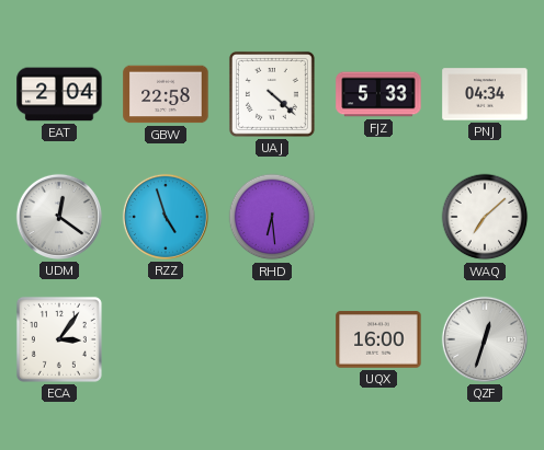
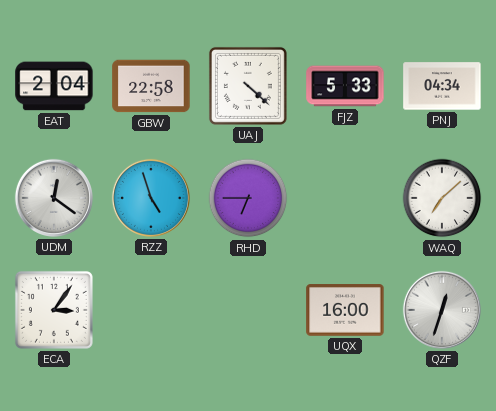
RHD: 6:29 -> 6:45
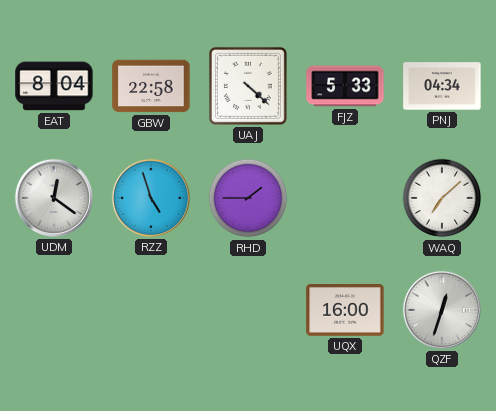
EAT: 2:04 -> 8:04
RHD: 6:45 -> 1:45
ECA: 3:06 -> none
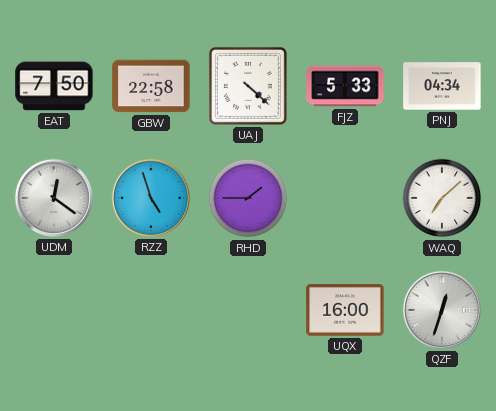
EAT: 8:04 -> 7:50
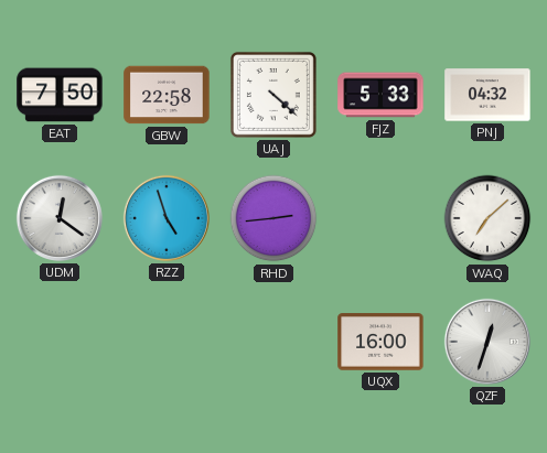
PNJ: 04:34 -> 04:32
RHD: 1:45 -> 2:44
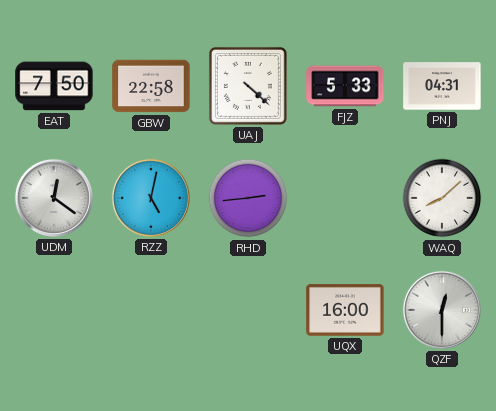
PNJ: 04:32 -> 04:31
RZZ: 4:57 -> 5:02
WAQ: 7:08 -> 8:08
QZF: 12:33 -> 12:30
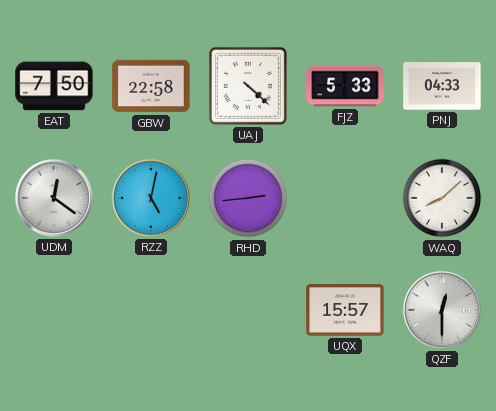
PNJ: 04:31 -> 04:33
UQX: 16:00 -> 15:57
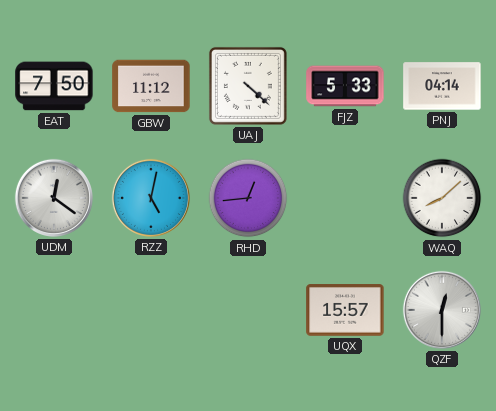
GBW: 22:58 -> 11:12
PNJ: 04:33 -> 04:14
RHD: 2:44 -> 12:44
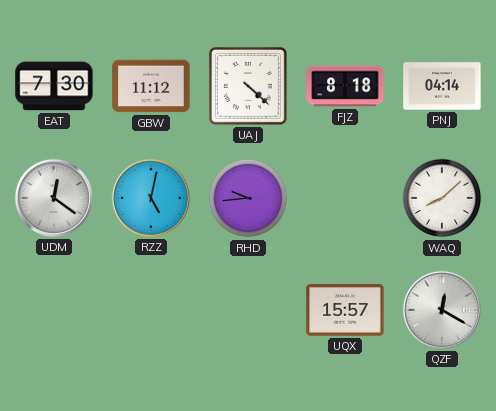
EAT: 7:50 -> 7:30
FJZ: 5:33 -> 8:18
RHD: 12:44 -> 9:44
QZF: 12:30 -> 12:20
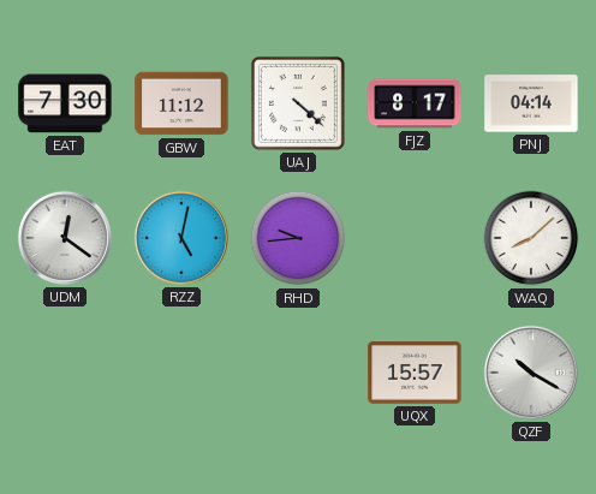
FJZ: 8:18 -> 8:17
QZF: 12:20 -> 10:20
